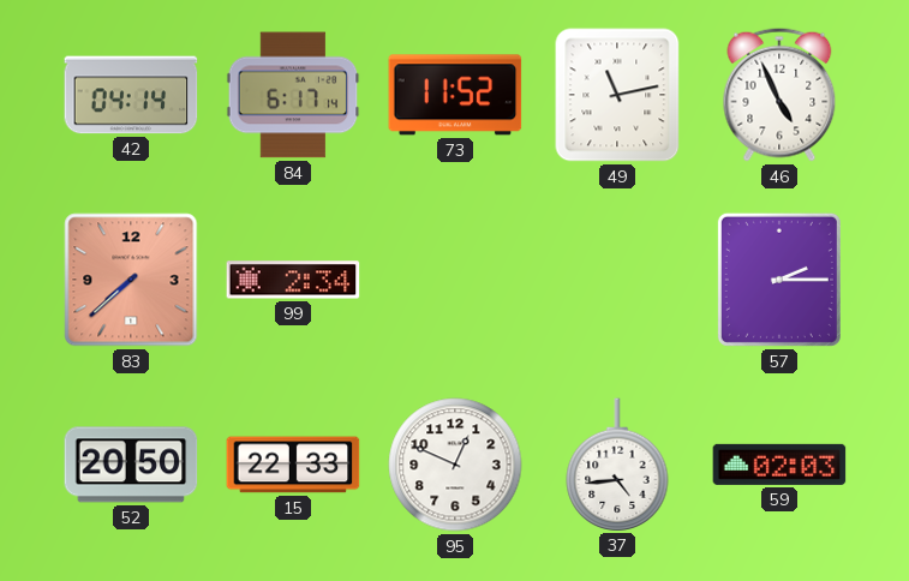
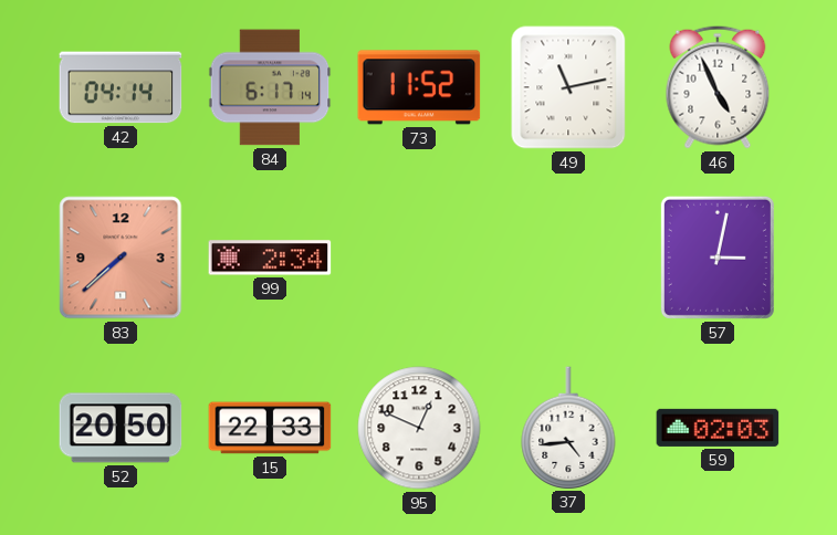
57: 2:15 -> 3:02
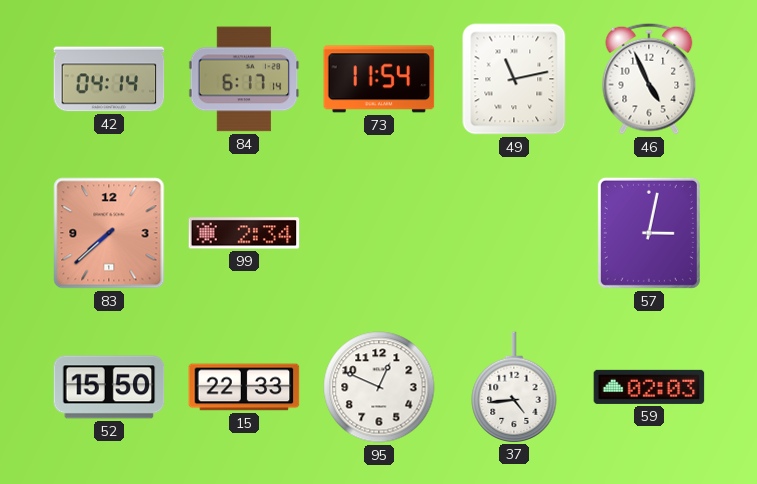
73: 11:52 -> 11:54
52: 20:50 -> 15:50
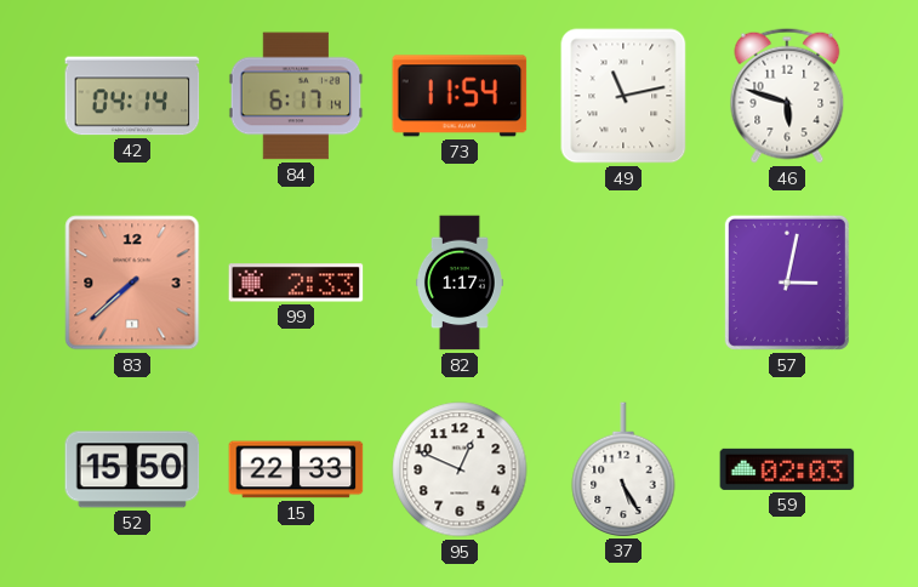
46: 4:56 -> 5:48
99: 2:34 -> 2:33
82: none -> 1:17
37: 4:44 -> 5:25
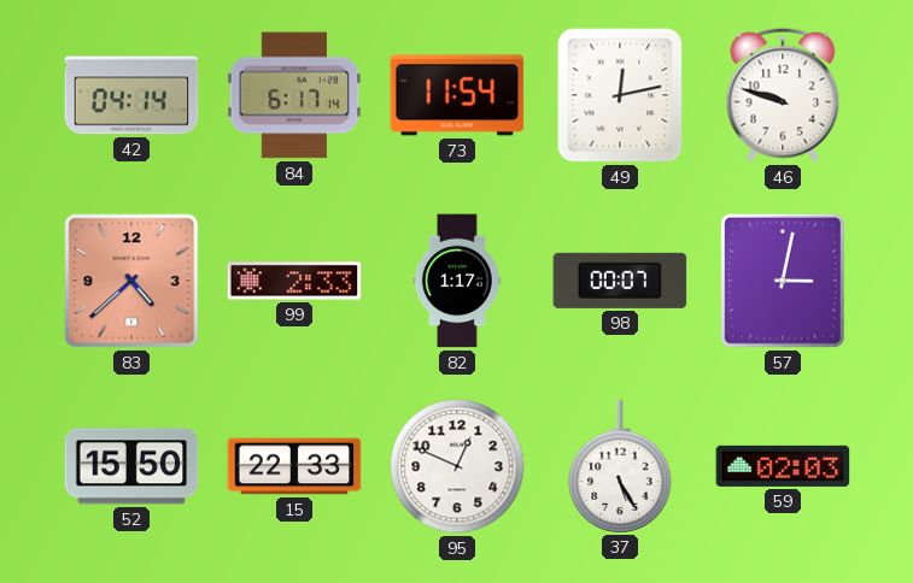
49: 11:13 -> 12:13
46: 5:48 -> 9:48
83: 7:38 -> 4:38
98: none -> 00:07
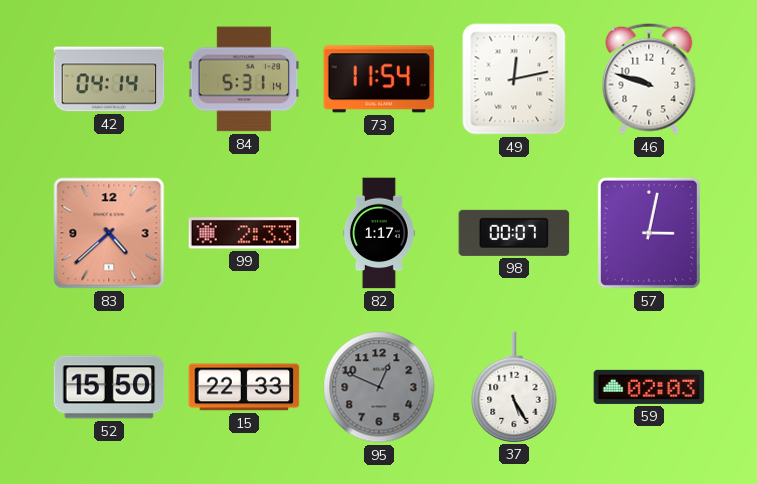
84: 6:17 -> 5:31
95 dial: white -> grey
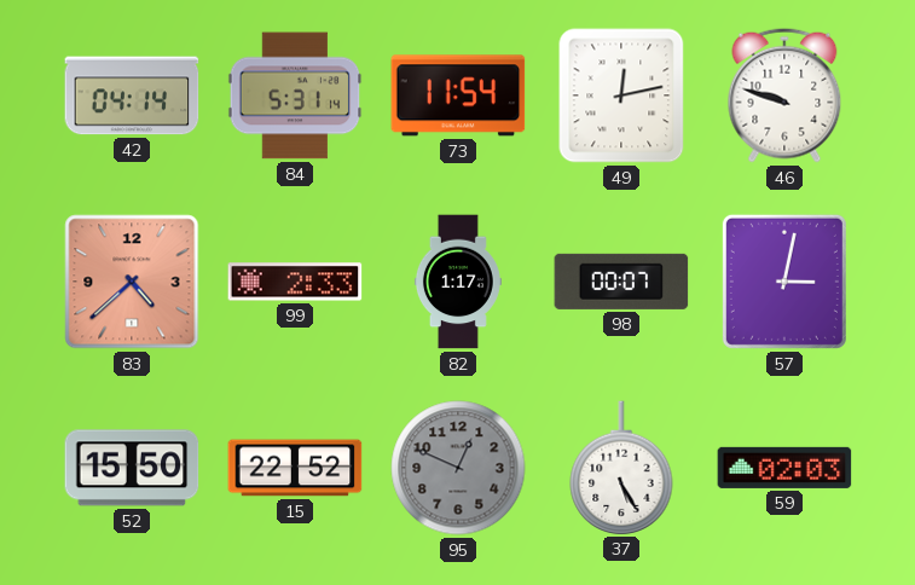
15: 22:33 -> 22:52
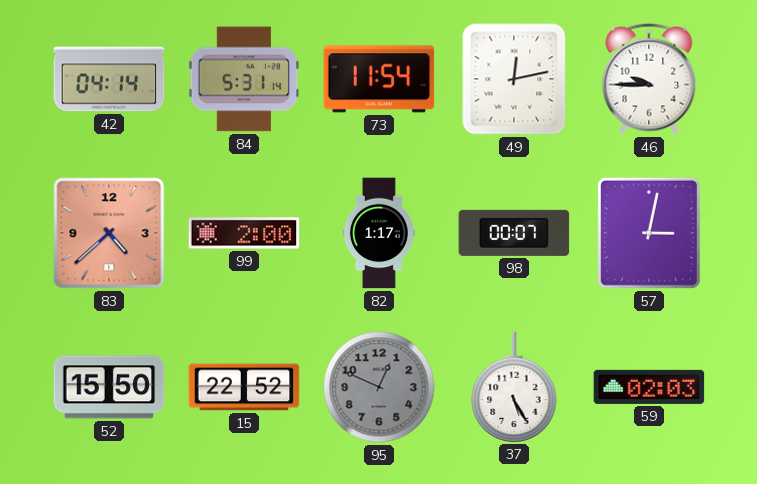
46: 9:48 -> 9:45
99: 2:33 -> 2:00
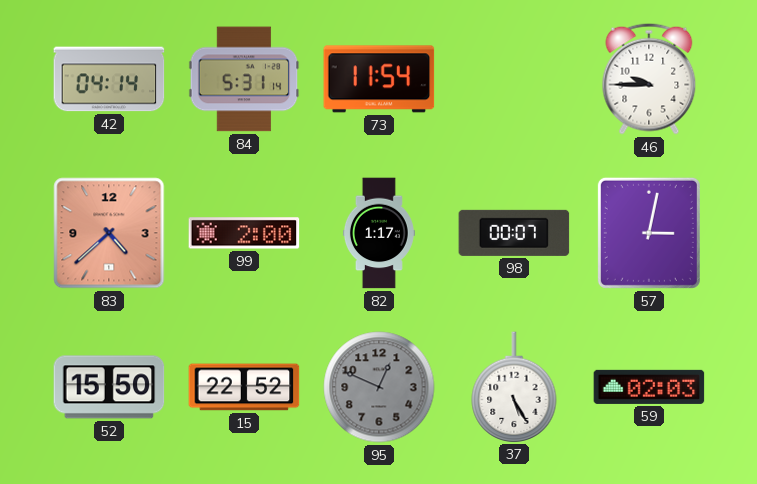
49: 12:13 -> none
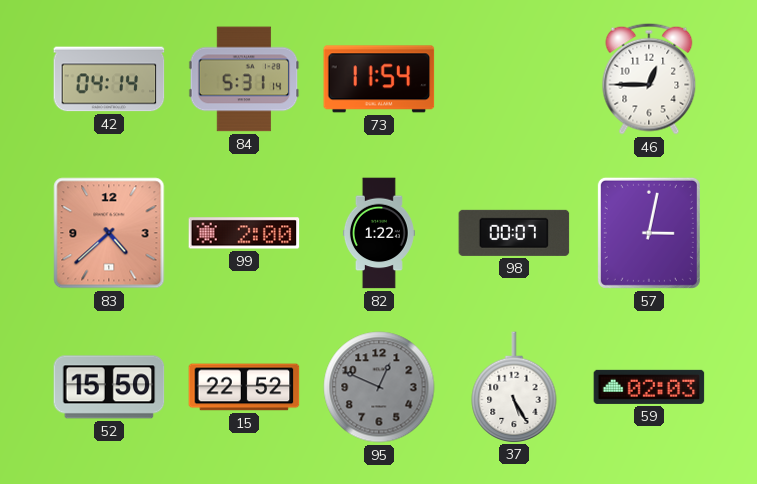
46: 9:45 -> 12:45
82: 1:17 -> 1:22
